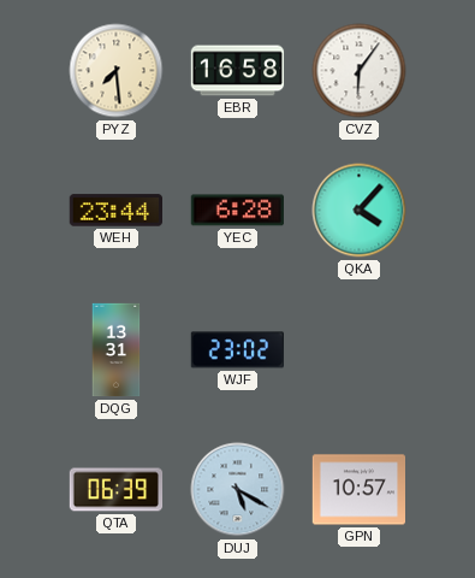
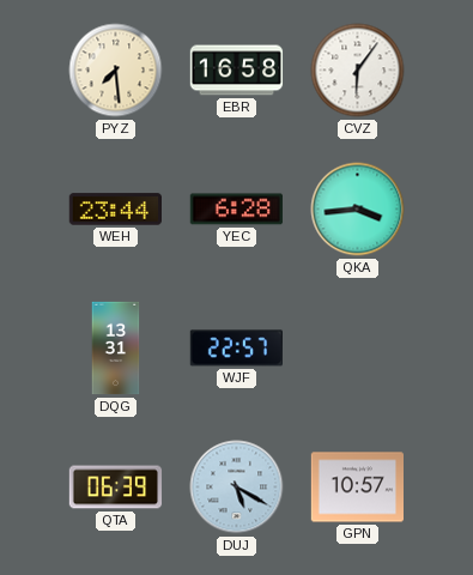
QKA: 4:07 -> 3:44
WJF: 23:02 -> 22:57
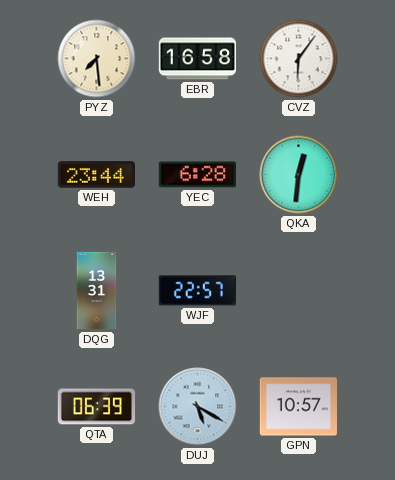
QKA: 3:44 -> 12:31
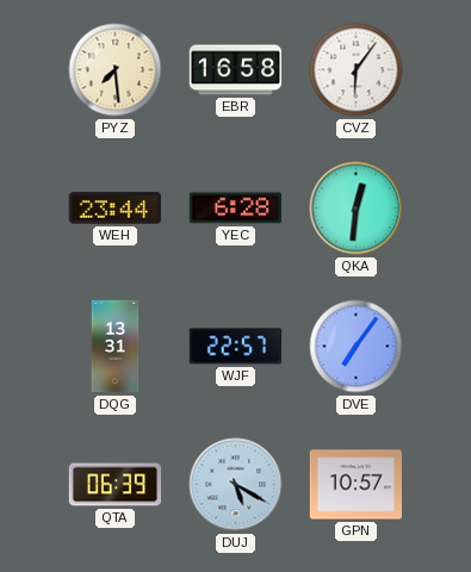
DVE: none -> 7:06
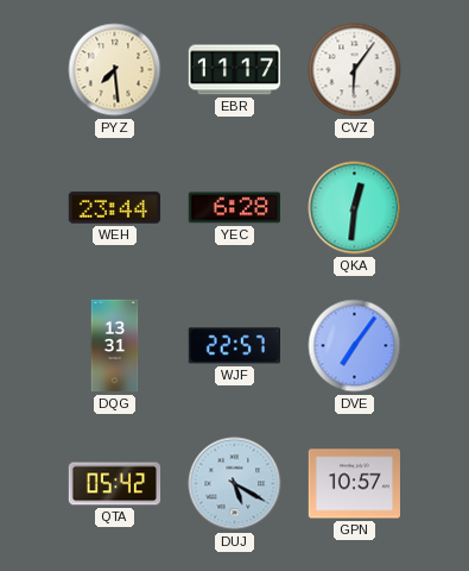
EBR: 16:58 -> 11:17
QTA: 06:39 -> 05:42
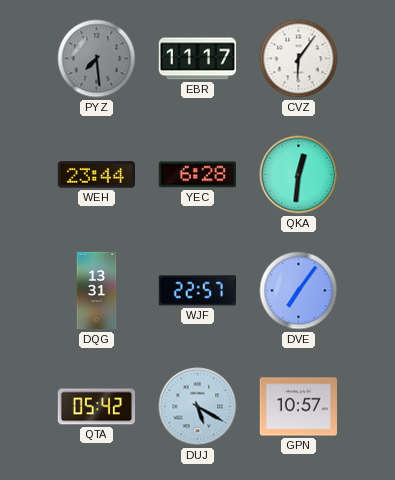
PYZ dial: cream -> grey
